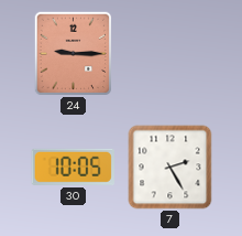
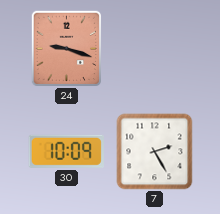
24: 9:15 -> 9:18
30: 10:05 -> 10:09
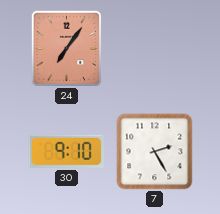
24: 9:18 -> 7:06
30: 10:09 -> 9:10
